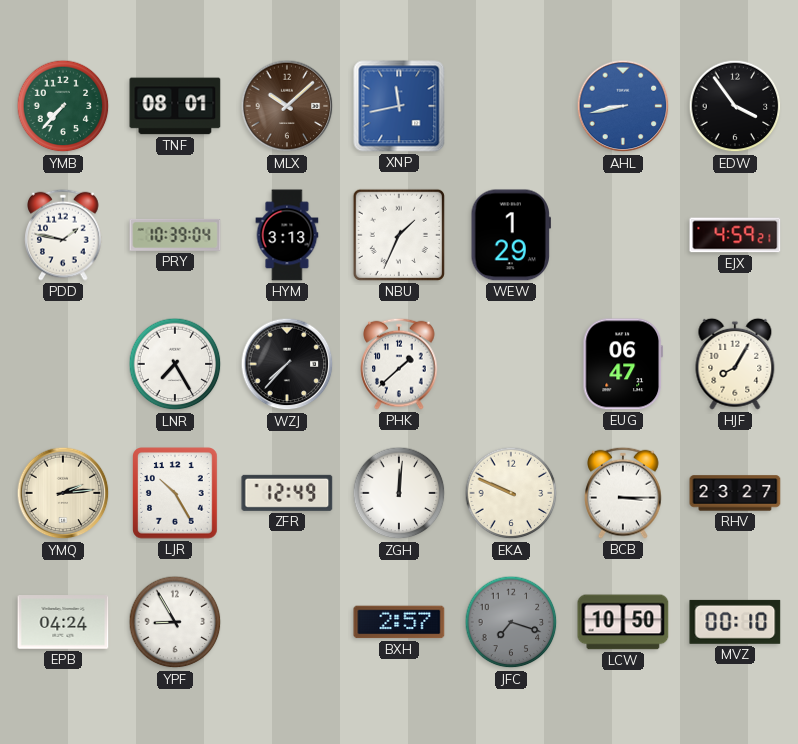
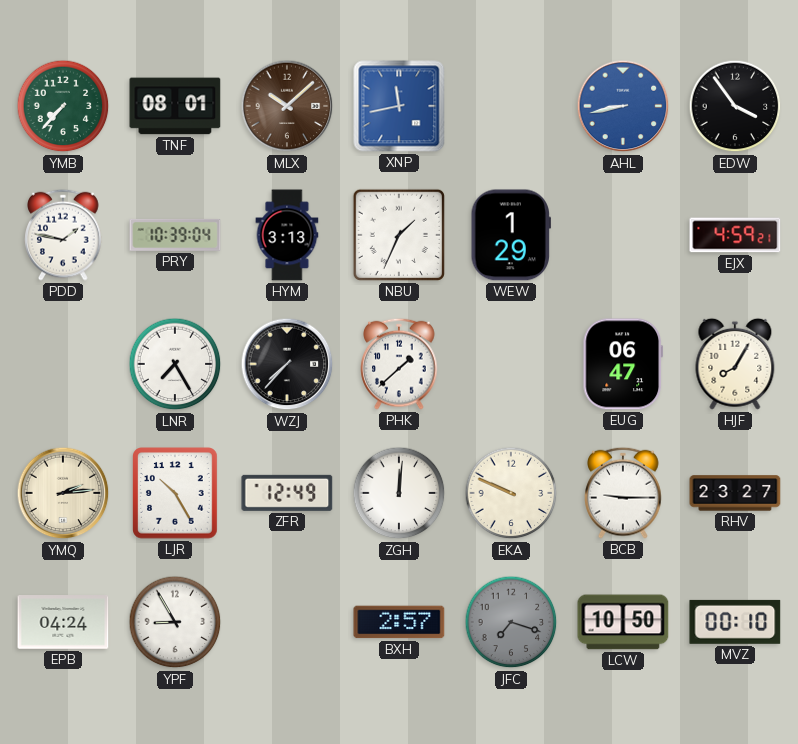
BCB: 3:15 -> 9:15
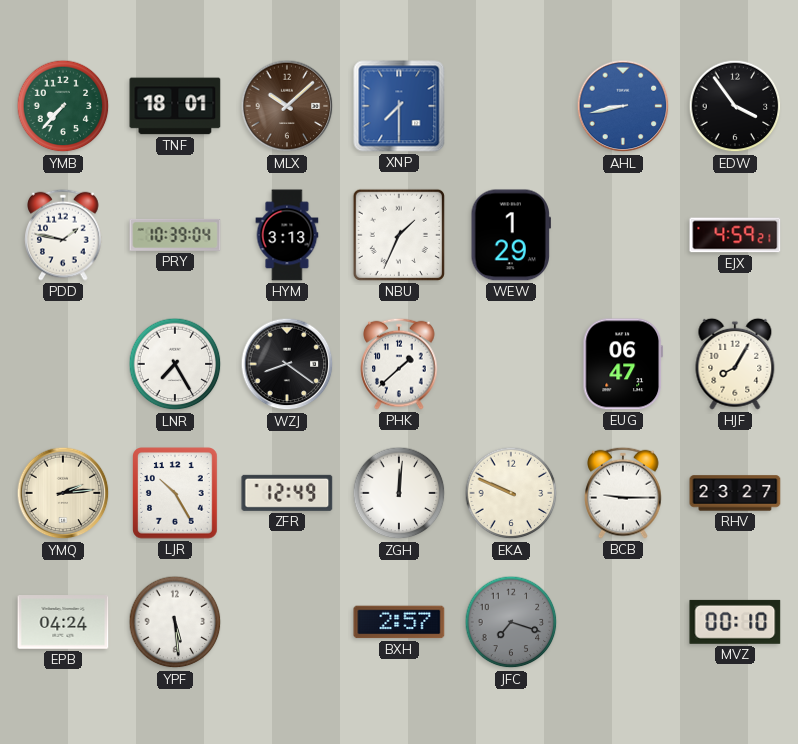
TNF: 08:01 -> 18:01
XNP: 11:43 -> 7:30
WZJ: 7:37 -> 8:21
YPF: 8:55 -> 5:29
LCW: 10:50 -> none
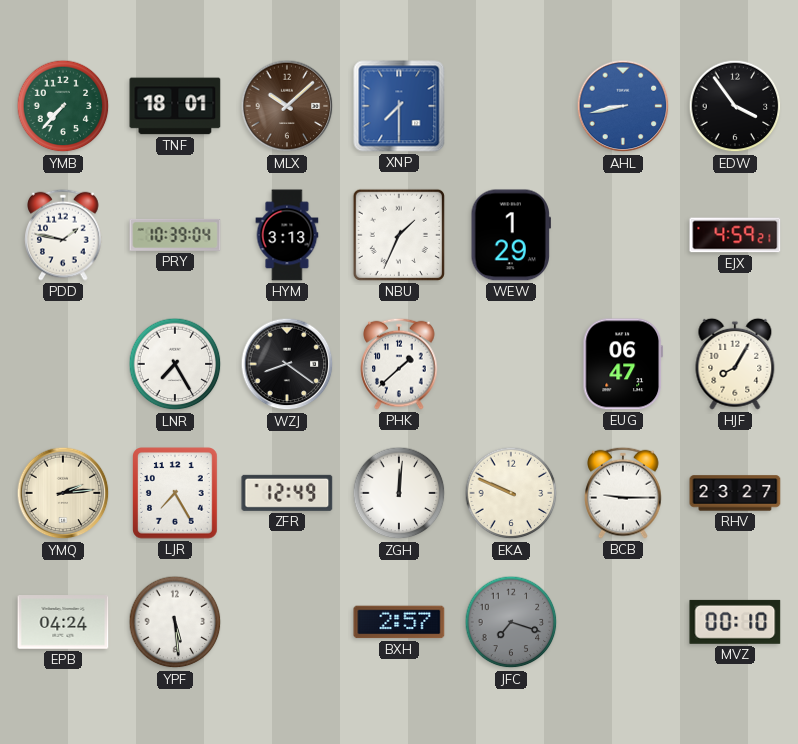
LJR: 10:25 -> 7:25
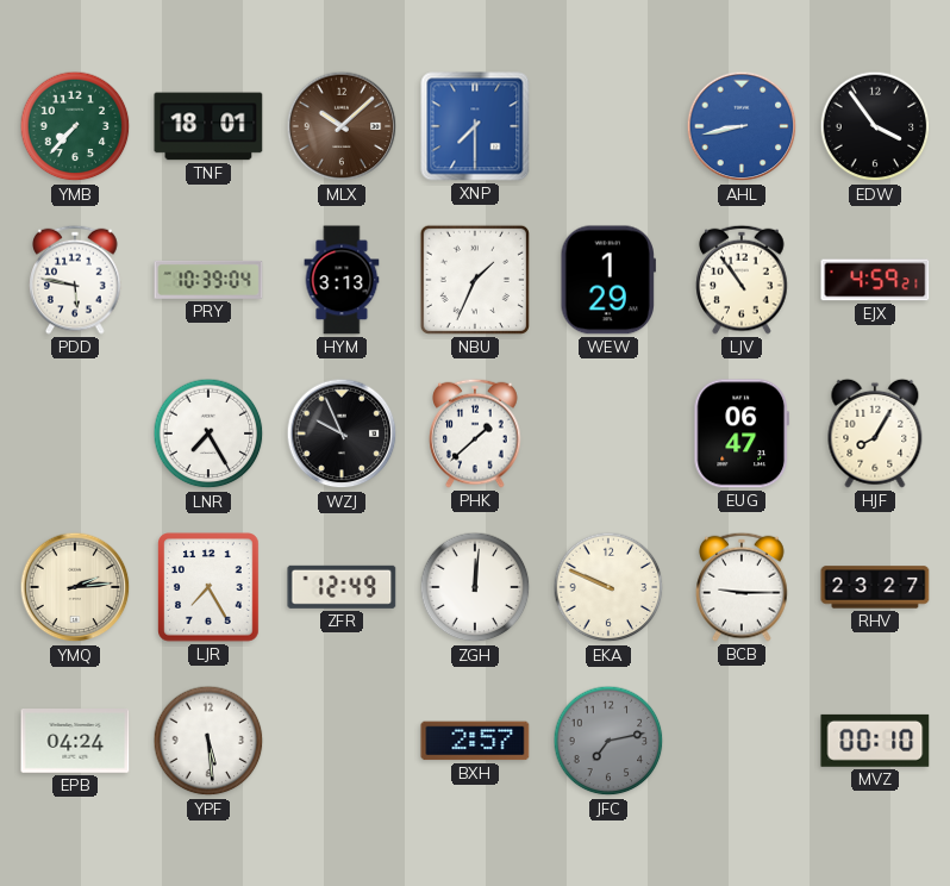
PDD: 1:47 -> 5:47
LJV: none -> 10:54
WZJ: 8:21 -> 9:56
JFC: 7:18 -> 7:13
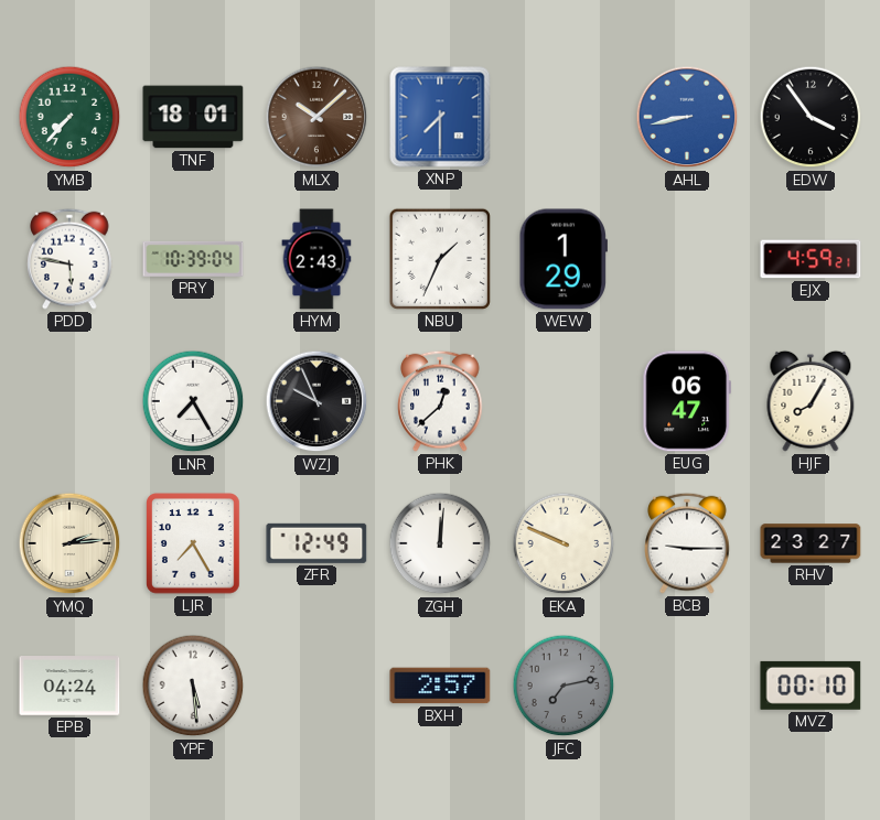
HYM: 3:13 -> 2:43
LJV: 10:54 -> none
PHK: 1:38 -> 12:38
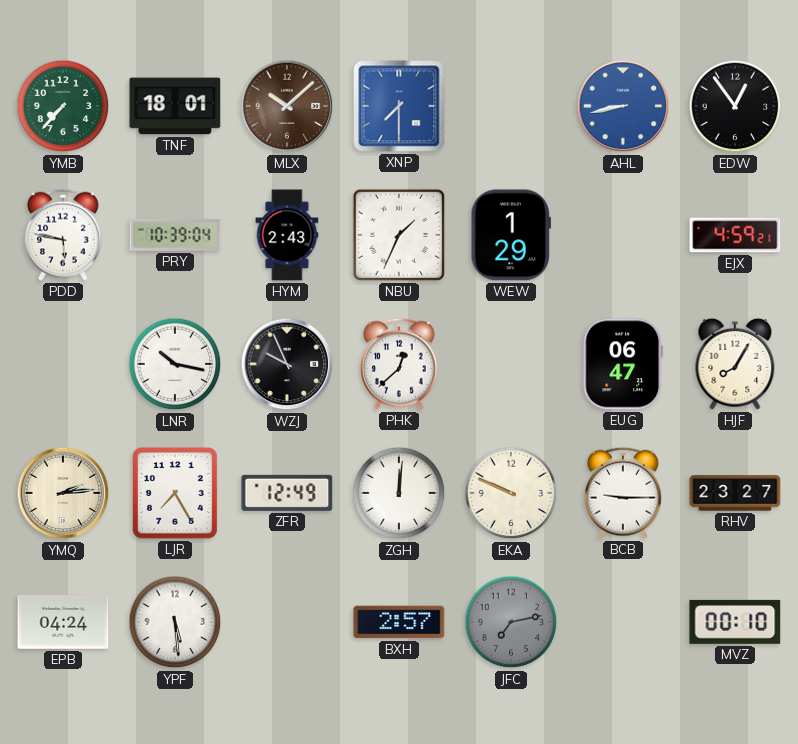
EDW: 3:54 -> 12:54
LNR: 7:25 -> 10:17
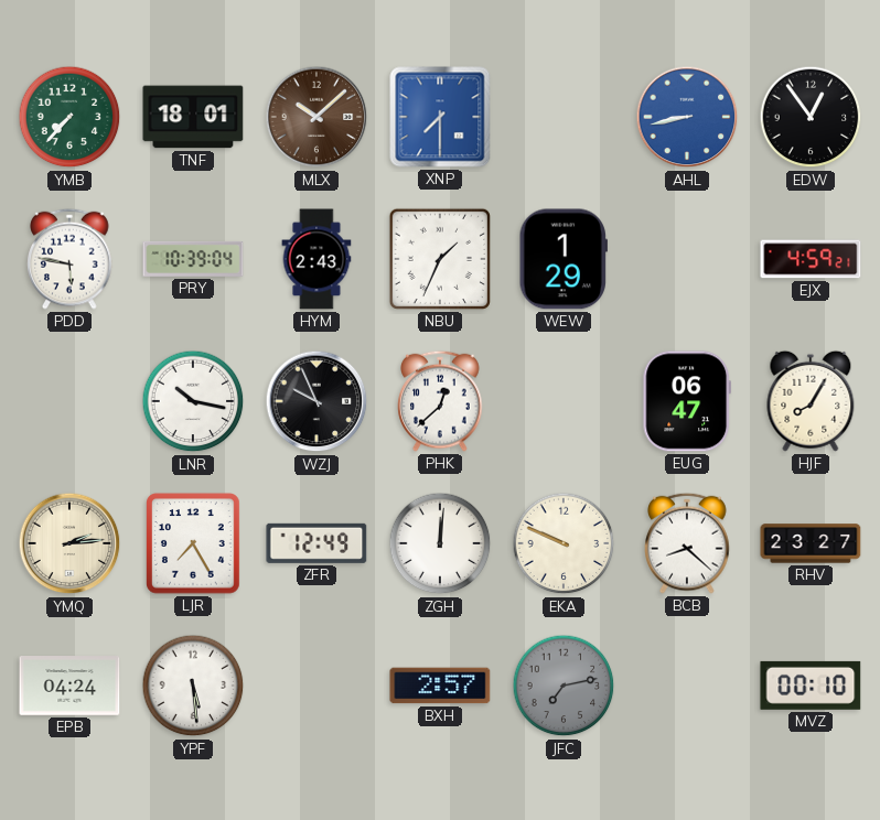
BCB: 9:15 -> 8:22
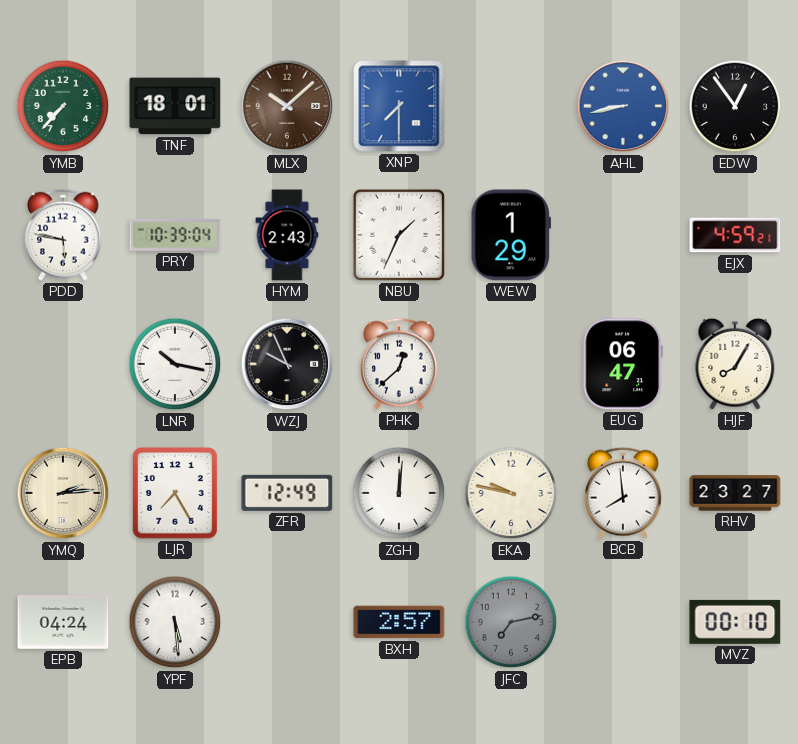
EKA: 9:49 -> 9:47
BCB: 8:22 -> 7:59
